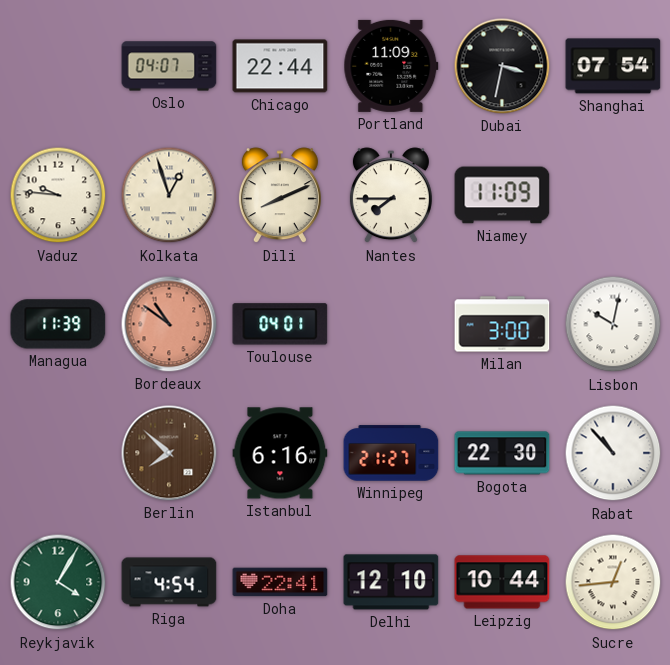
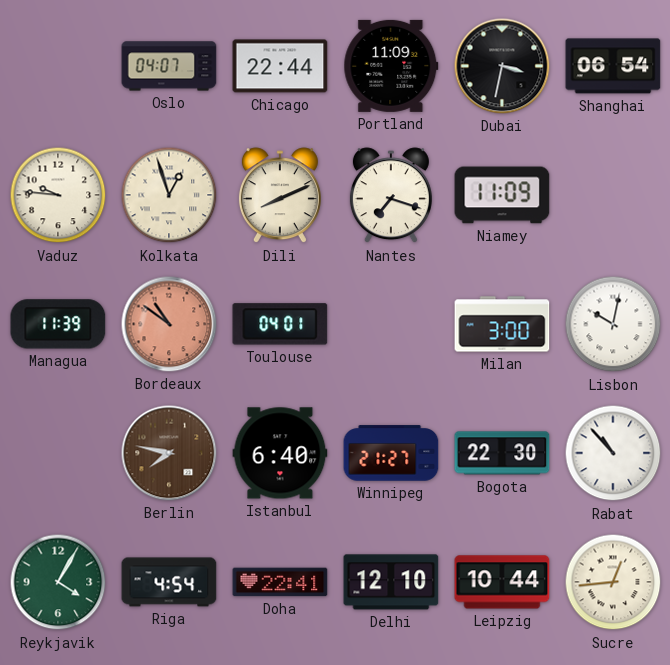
Shanghai: 07:54 -> 06:54
Nantes: 7:45 -> 7:18
Berlin: 7:52 -> 7:47
Istanbul: 6:16 -> 6:40
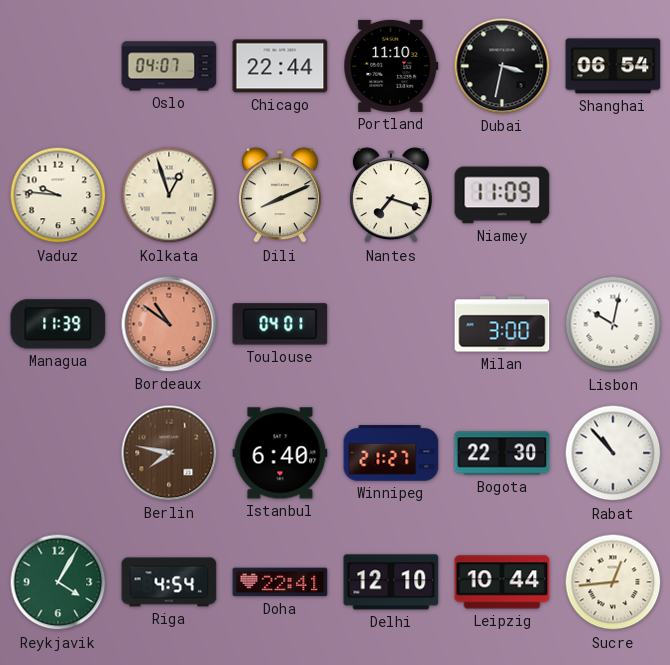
Portland: 11:09 -> 11:10
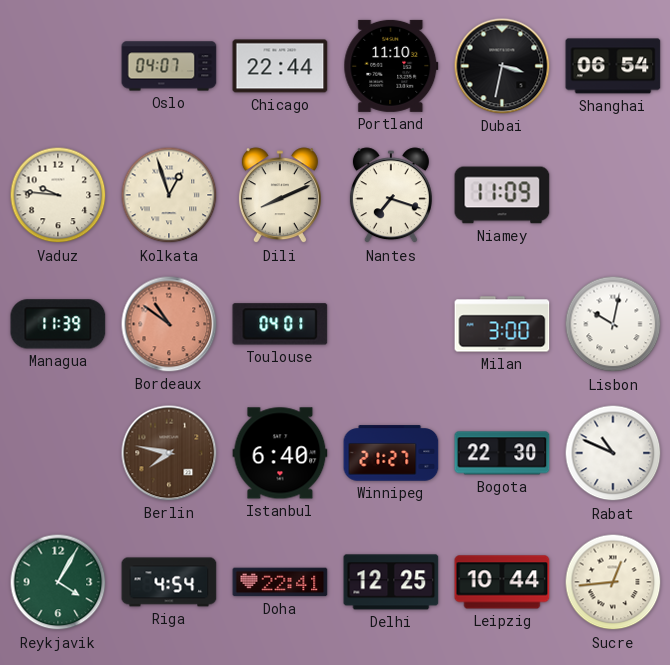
Rabat: 10:53 -> 10:49
Delhi: 12:10 -> 12:25
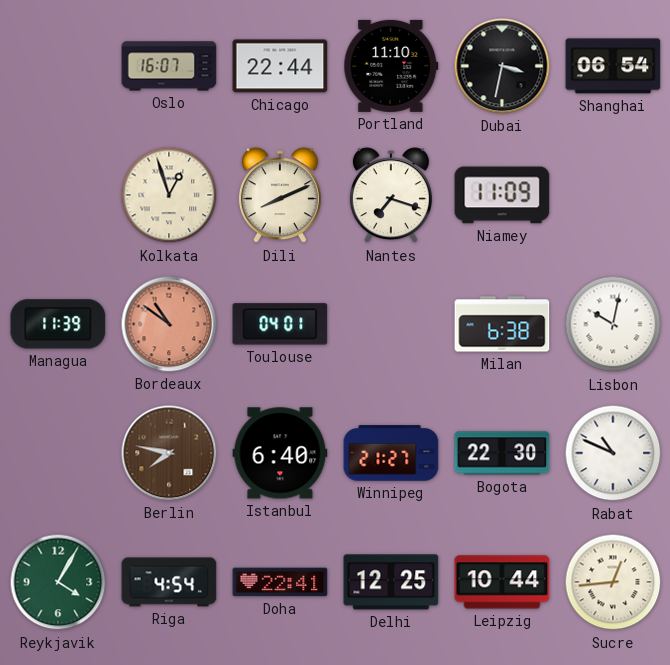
Oslo: 04:07 -> 16:07
Vaduz: 9:46 -> none
Milan: 3:00 -> 6:38
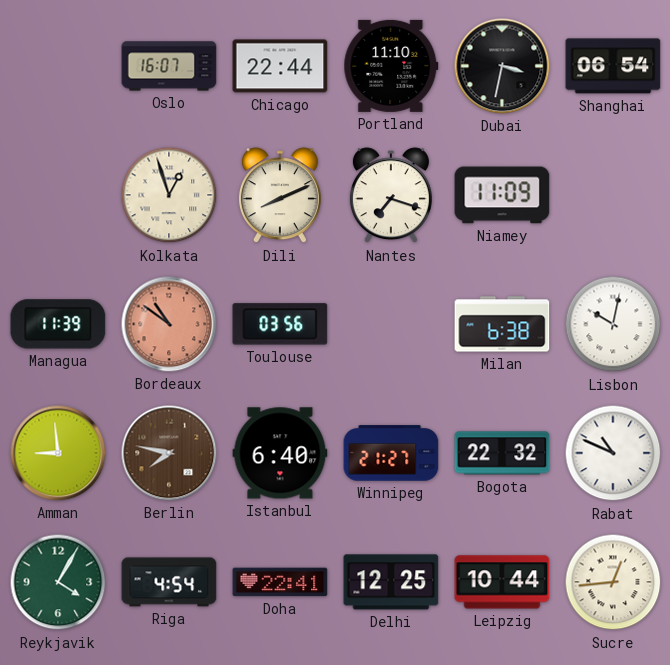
Toulouse: 04:01 -> 03:56
Amman: none -> 8:59
Bogota: 22:30 -> 22:32
